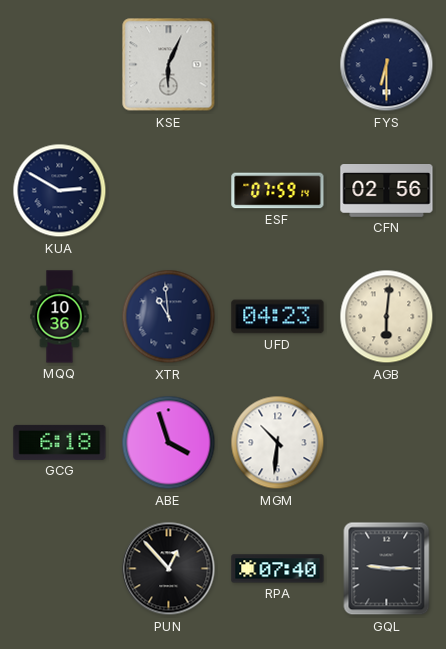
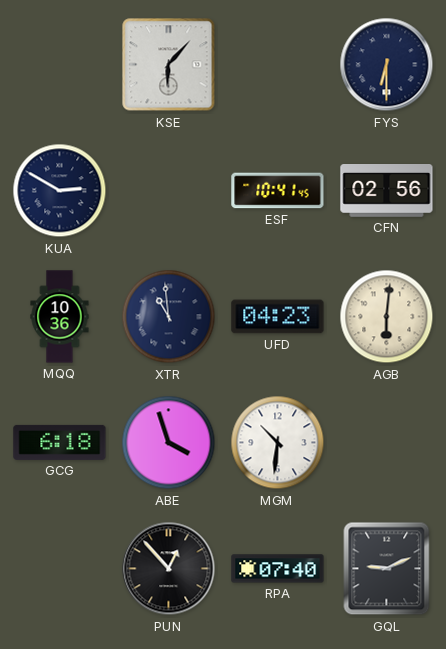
KSE: 6:04 -> 6:07
ESF: 07:59 -> 10:41
GQL: 9:15 -> 9:11
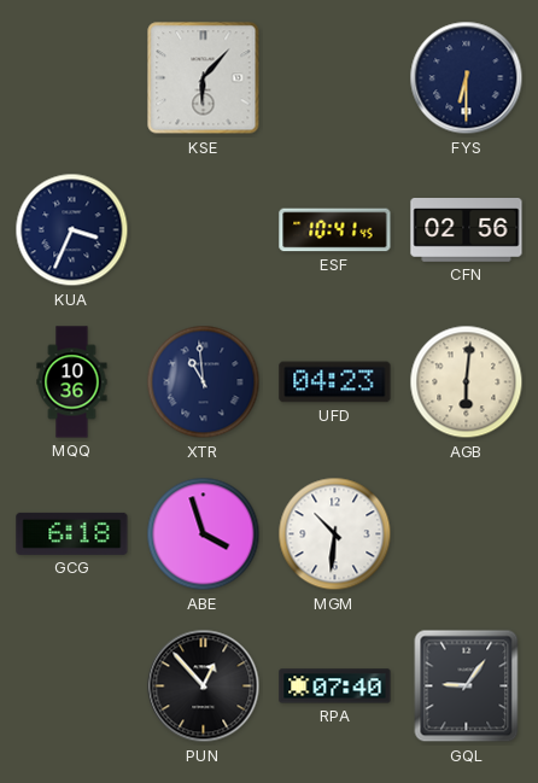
KUA: 2:50 -> 3:34
GQL: 9:11 -> 9:06
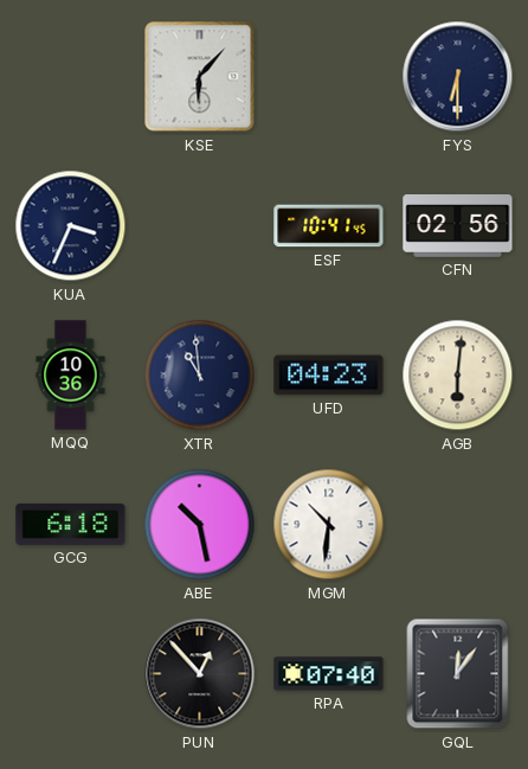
ABE: 3:57 -> 10:28
GQL: 9:06 -> 12:06
